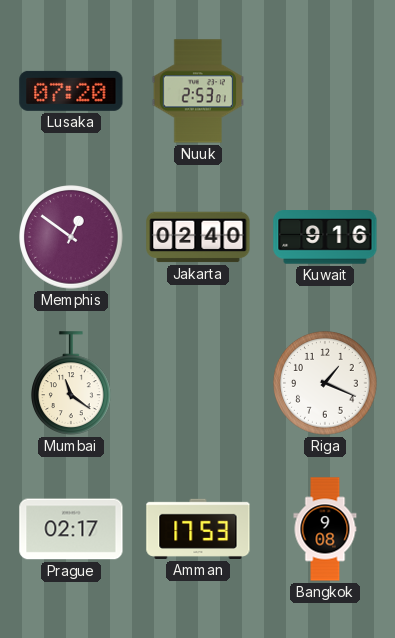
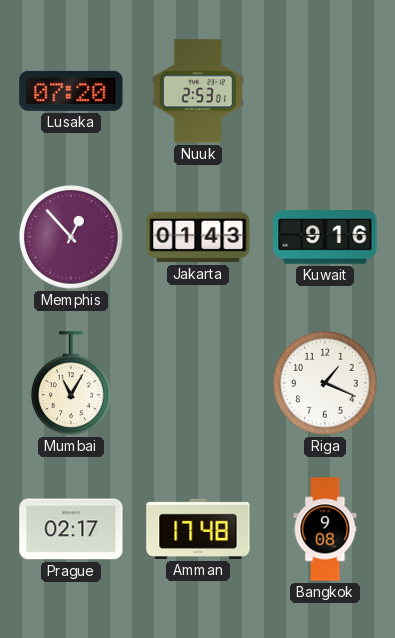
Memphis: 12:51 -> 12:53
Jakarta: 02:40 -> 01:43
Mumbai: 11:21 -> 11:05
Amman: 17:53 -> 17:48
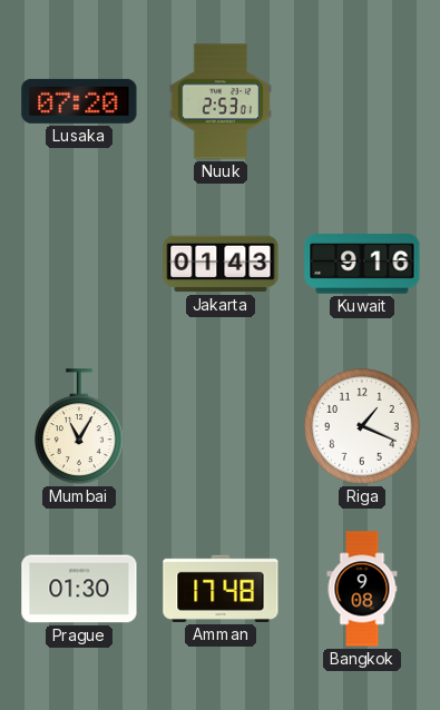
Memphis: 12:53 -> none
Prague: 02:17 -> 01:30
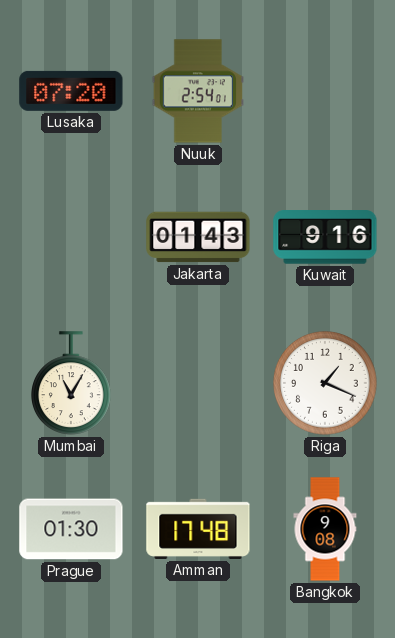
Nuuk: 2:53 -> 2:54
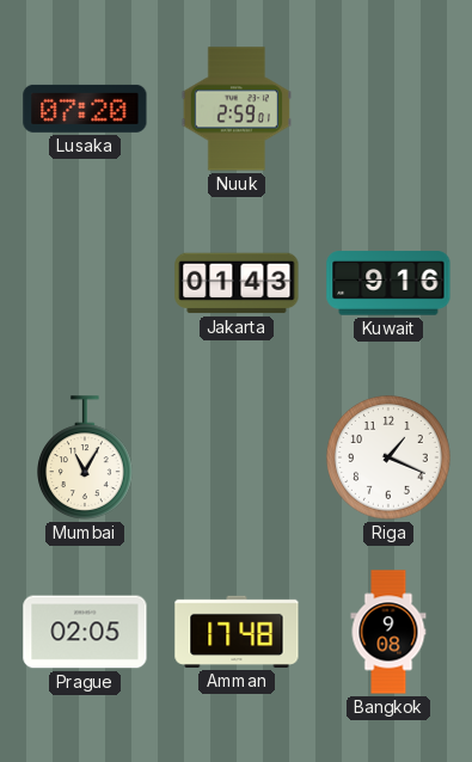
Nuuk: 2:54 -> 2:59
Prague: 01:30 -> 02:05
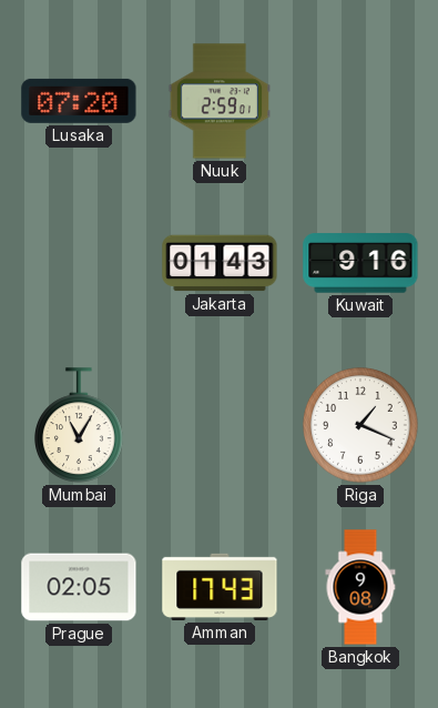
Amman: 17:48 -> 17:43
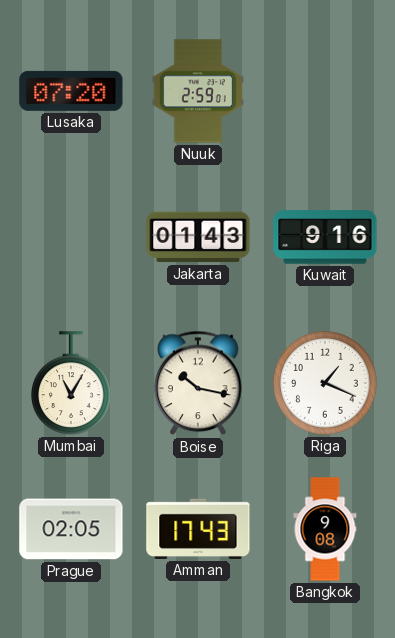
Boise: none -> 10:17
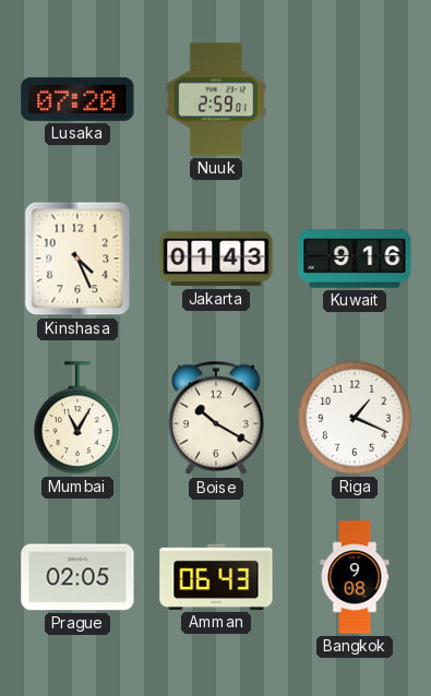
Kinshasa: none -> 4:26
Boise: 10:17 -> 10:20
Amman: 17:43 -> 06:43
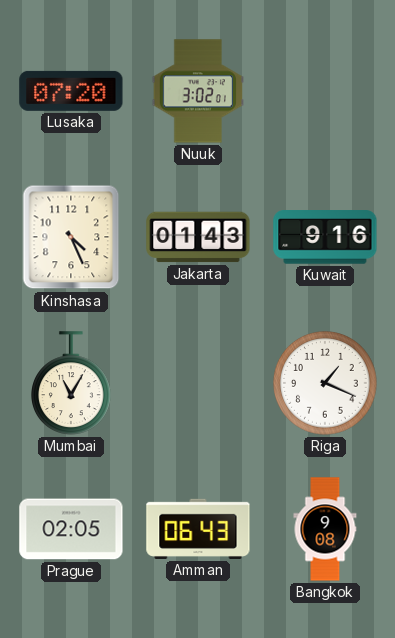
Nuuk: 2:59 -> 3:02
Boise: 10:20 -> none
